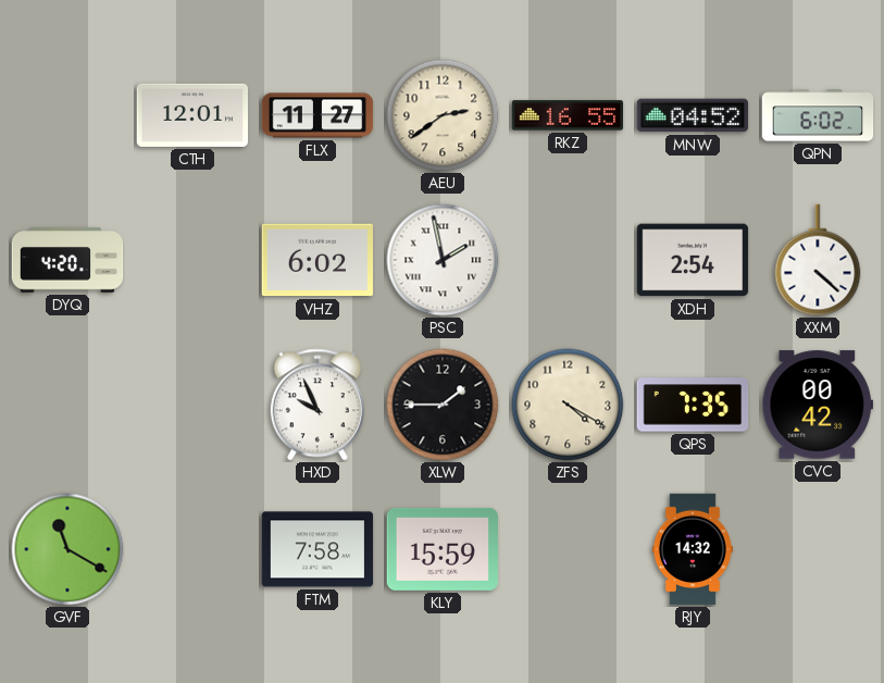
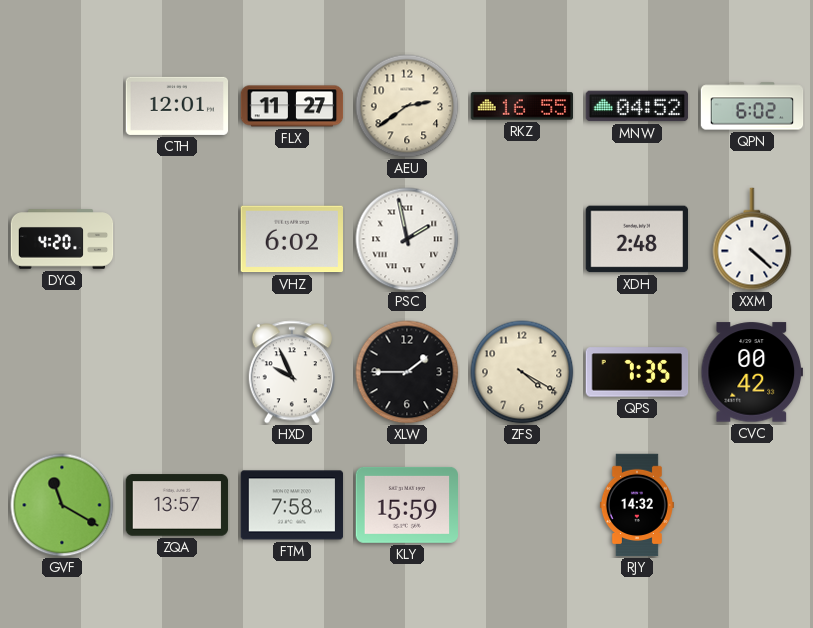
XDH: 2:54 -> 2:48
ZQA: none -> 13:57
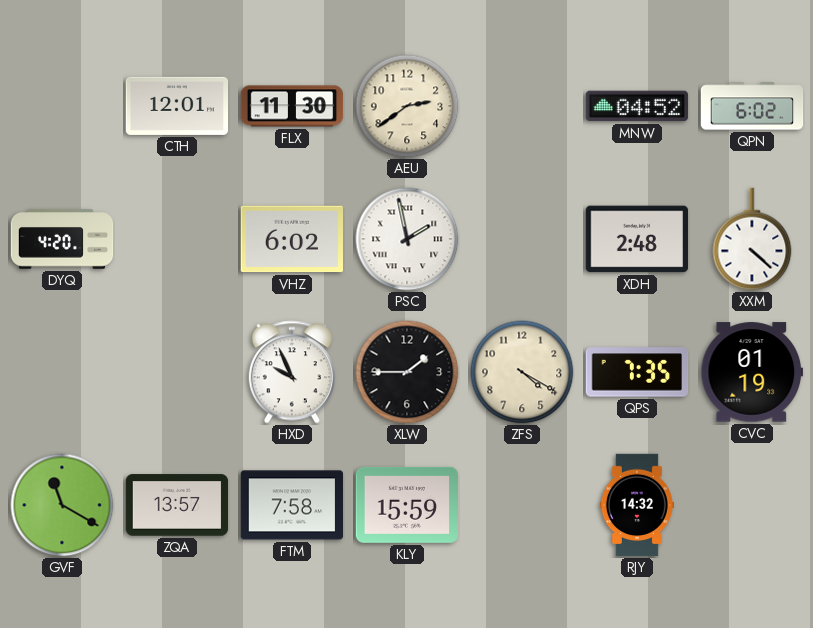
FLX: 11:27 -> 11:30
RKZ: 16:55 -> none
CVC: 00:42 -> 01:19
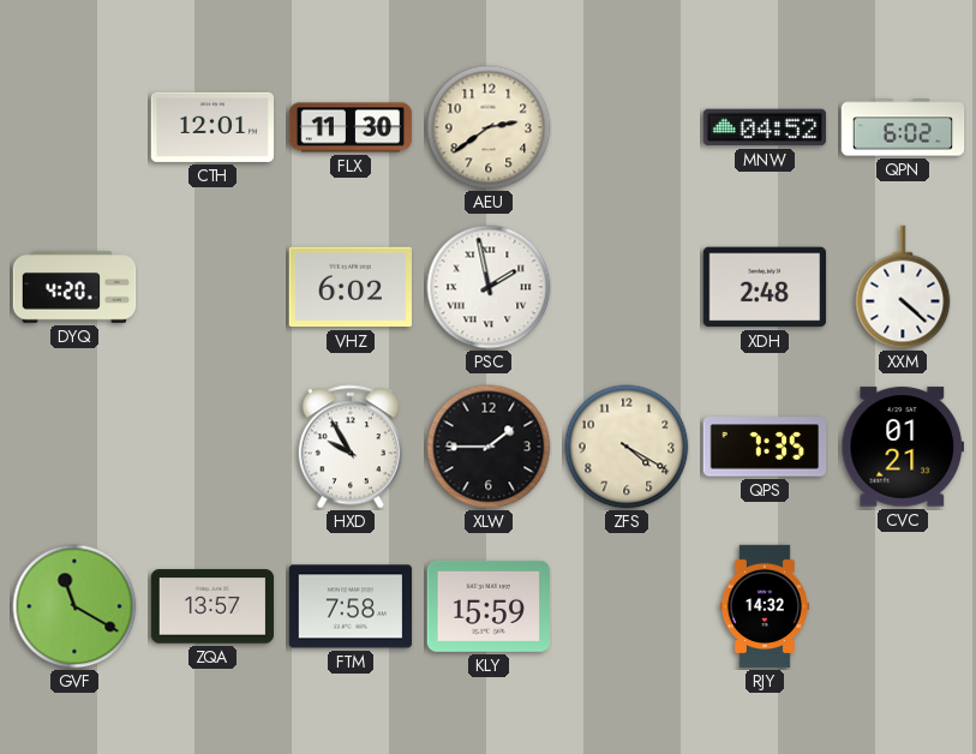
HXD: 9:56 -> 9:55
CVC: 01:19 -> 01:21
